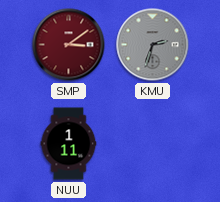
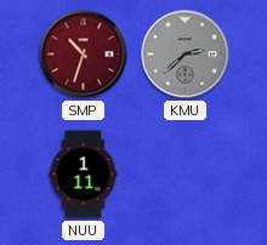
SMP: 3:09 -> 10:33
KMU: 2:33 -> 2:38
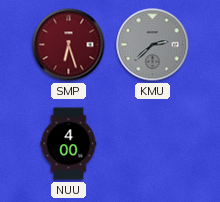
SMP: 10:33 -> 6:27
NUU: 1:11 -> 4:00
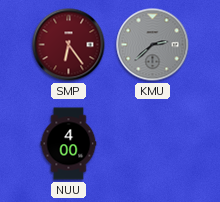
SMP: 6:27 -> 6:24
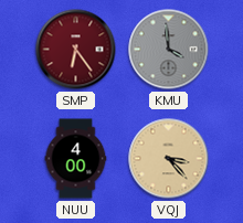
KMU: 2:38 -> 3:59
VQJ: none -> 3:23
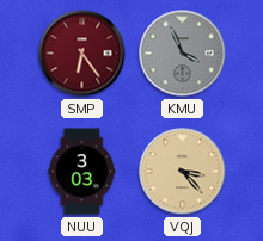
KMU: 3:59 -> 3:56
NUU: 4:00 -> 3:03
